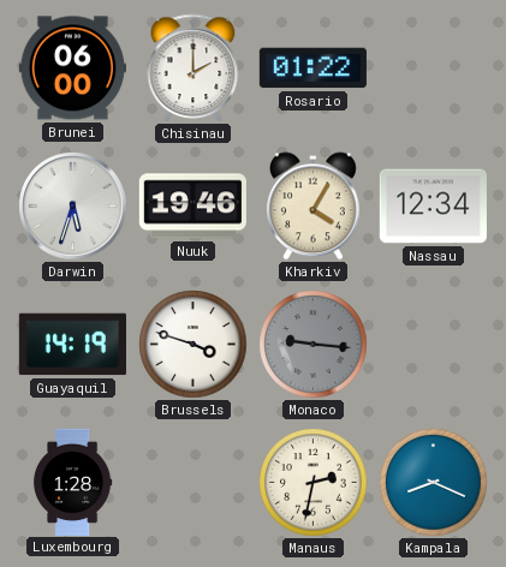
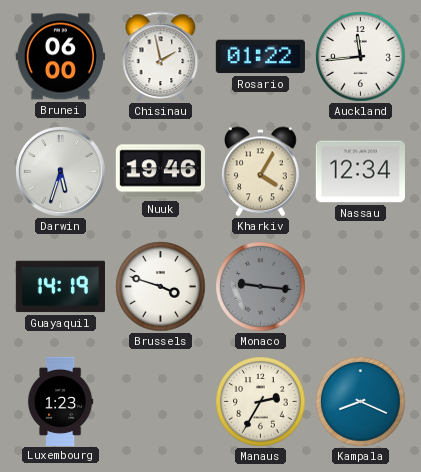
Chisinau: 2:00 -> 1:58
Auckland: none -> 11:44
Luxembourg: 1:28 -> 1:23
Manaus: 2:32 -> 2:35
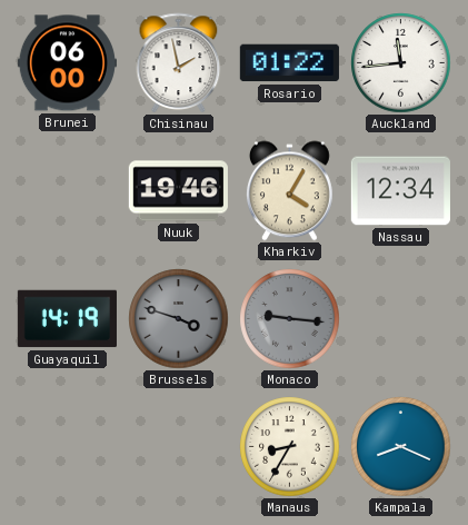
Darwin: 5:33 -> none
Brussels dial: white -> grey
Luxembourg: 1:23 -> none
Manaus: 2:35 -> 8:35
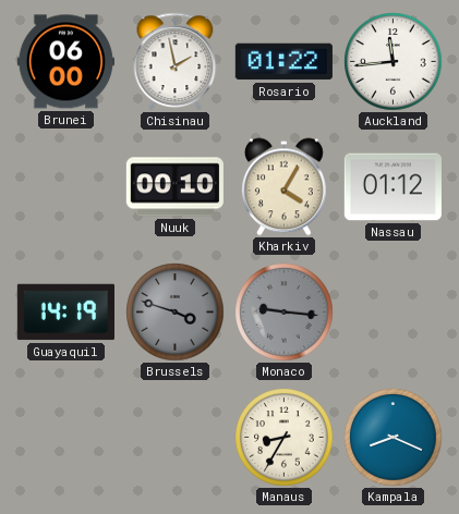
Nuuk: 19:46 -> 00:10
Nassau: 12:34 -> 01:12
